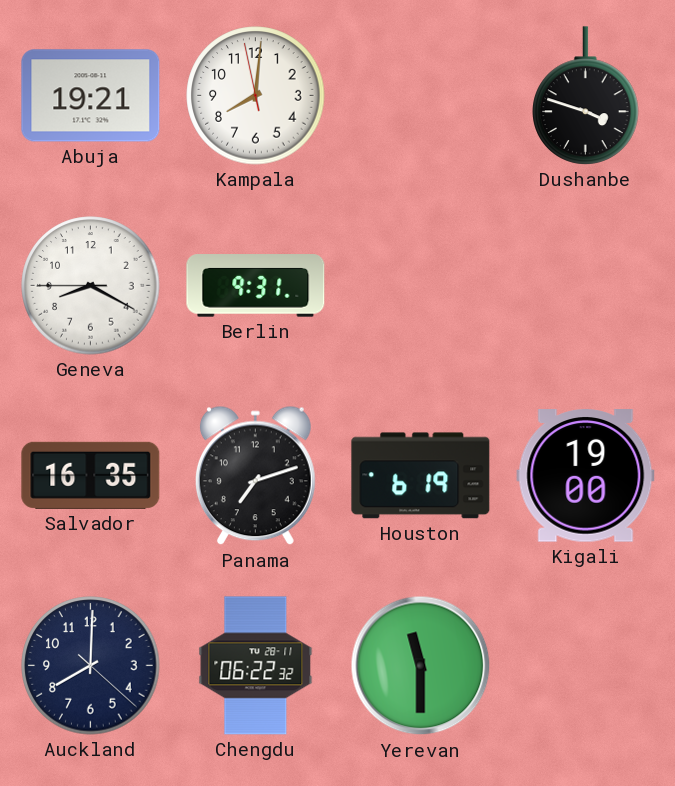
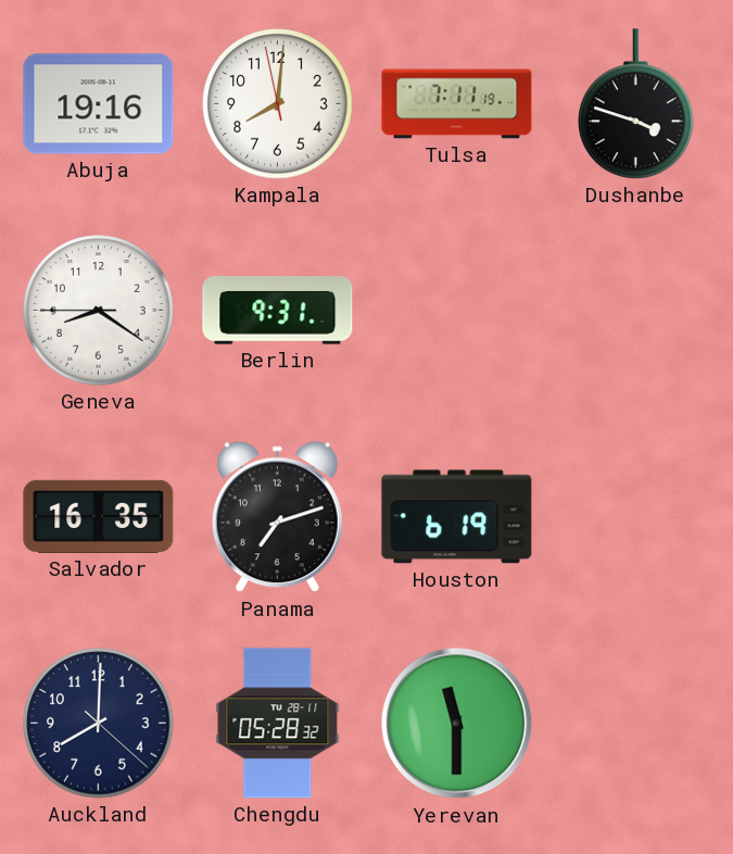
Abuja: 19:21 -> 19:16
Tulsa: none -> 7:11
Geneva: 8:19 -> 8:20
Kigali: 19:00 -> none
Chengdu: 06:22 -> 05:28
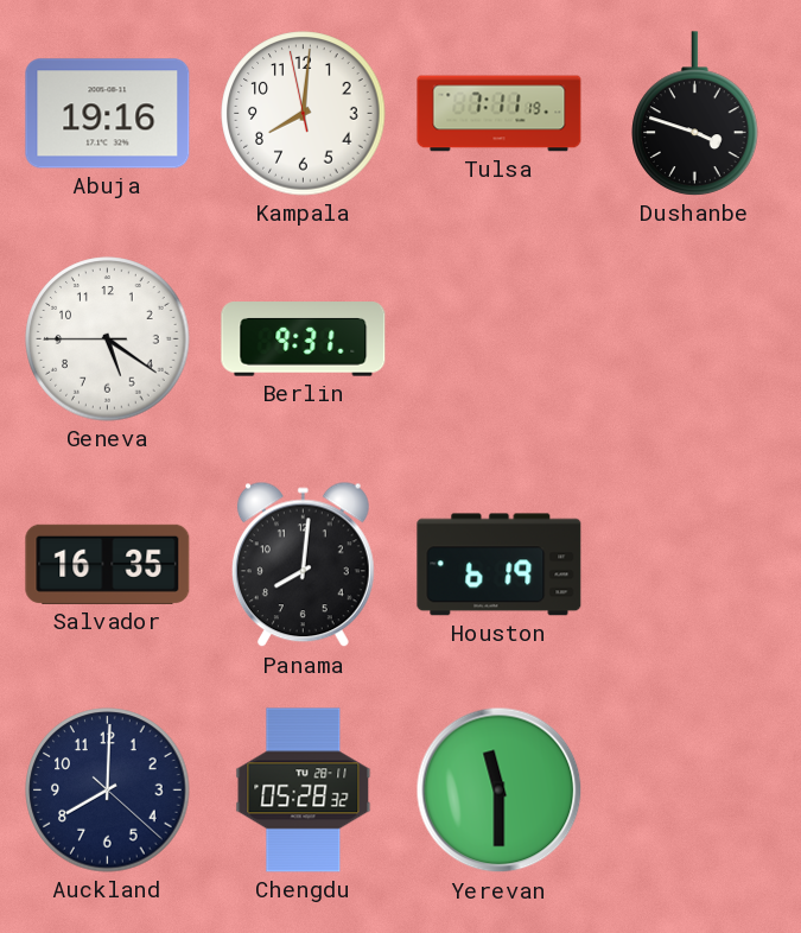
Geneva: 8:20 -> 5:20
Panama: 7:12 -> 8:01
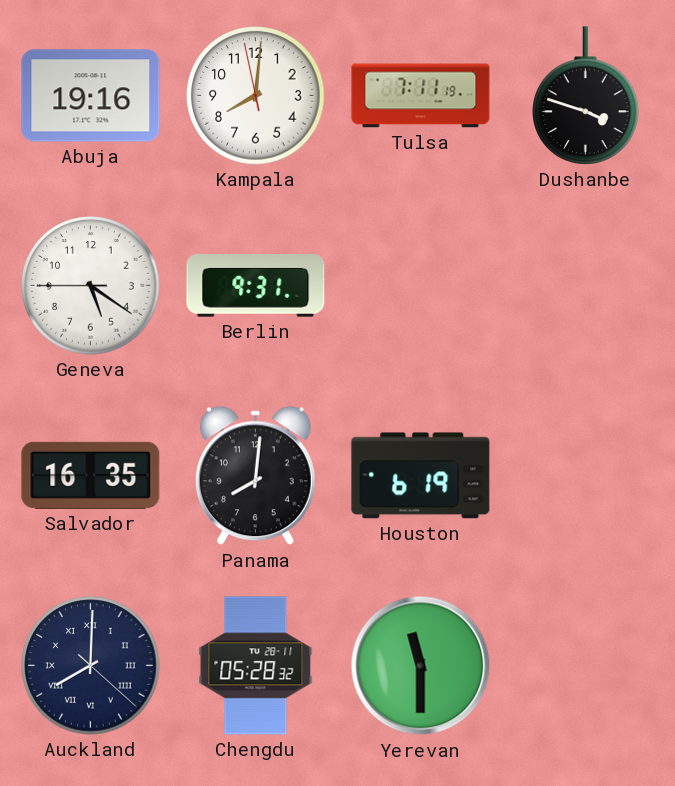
Auckland numerals: Arabic -> Roman
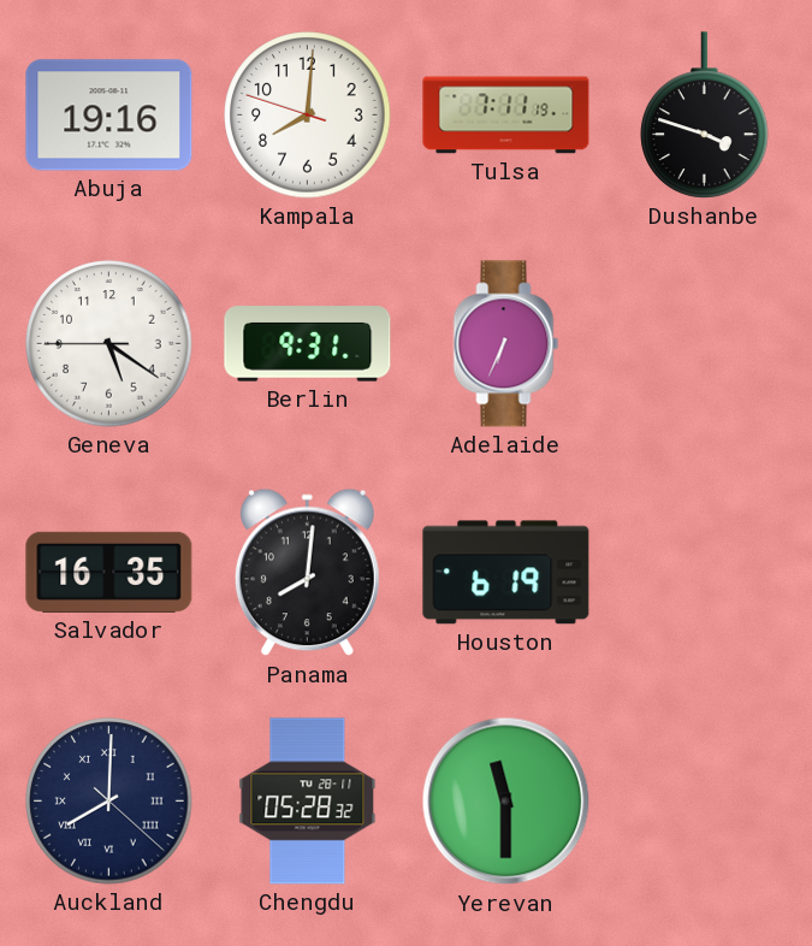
Kampala: 8:00:58 -> 8:00:48
Adelaide: none -> 6:34
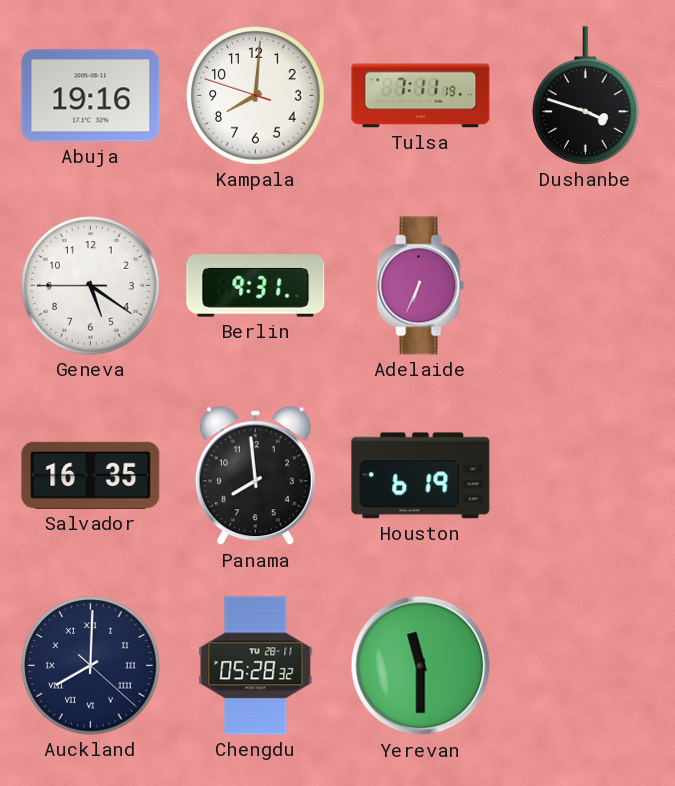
Panama: 8:01 -> 7:59
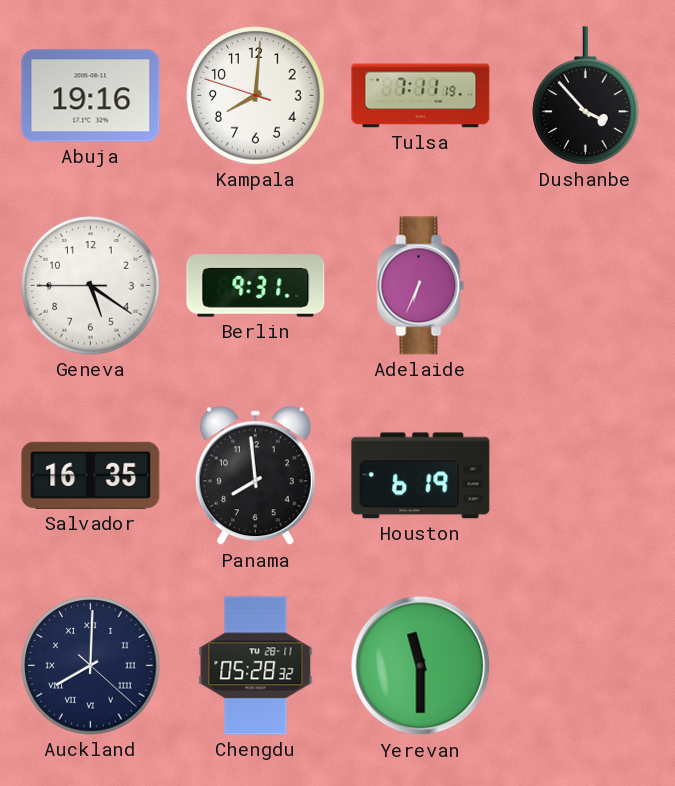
Dushanbe: 3:48 -> 3:53
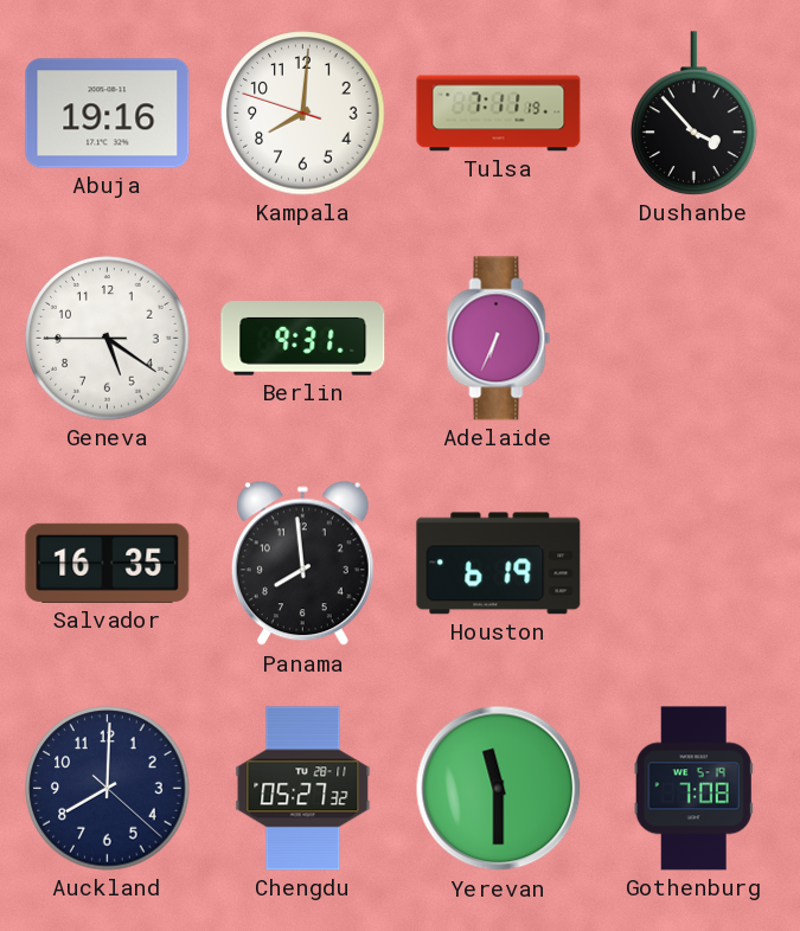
Auckland numerals: Roman -> Arabic
Chengdu: 05:28 -> 05:27
Gothenburg: none -> 7:08
